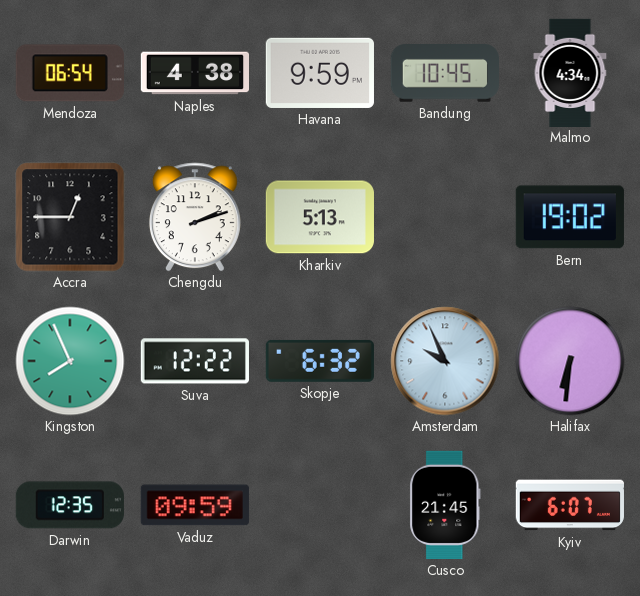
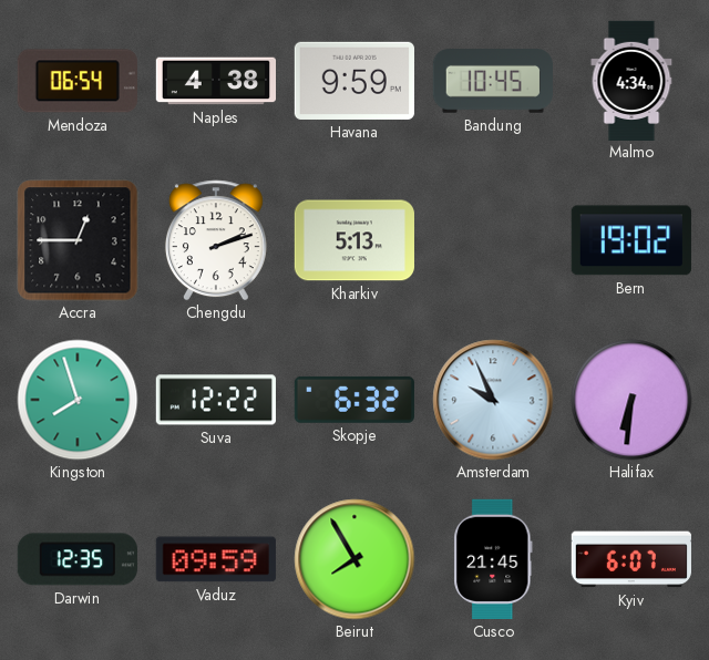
Kingston: 7:56 -> 7:57
Beirut: none -> 7:55
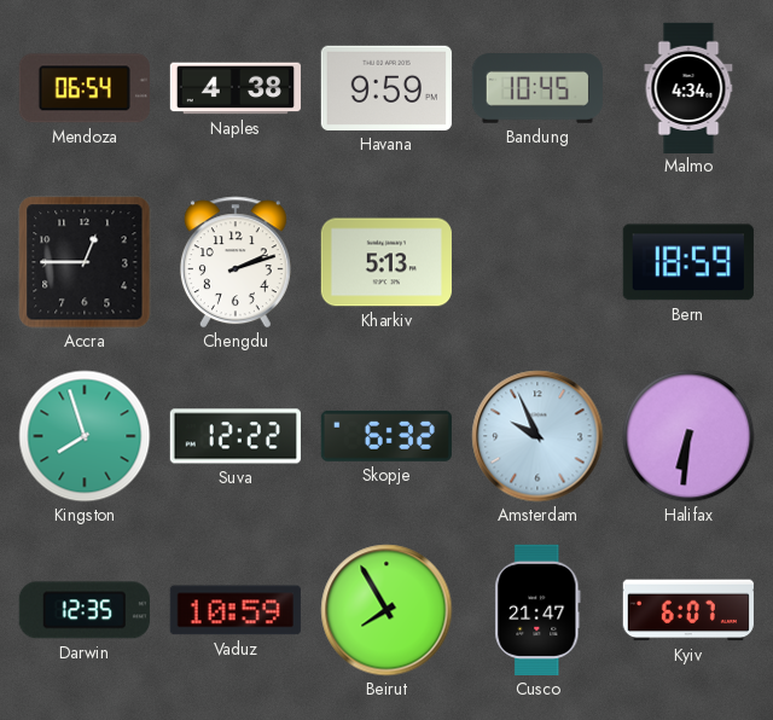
Bern: 19:02 -> 18:59
Vaduz: 09:59 -> 10:59
Cusco: 21:45 -> 21:47
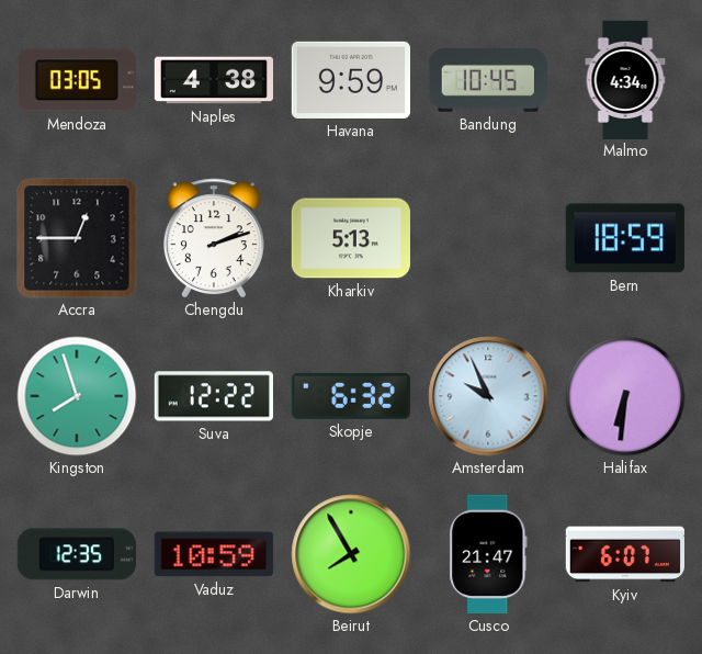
Mendoza: 06:54 -> 03:05
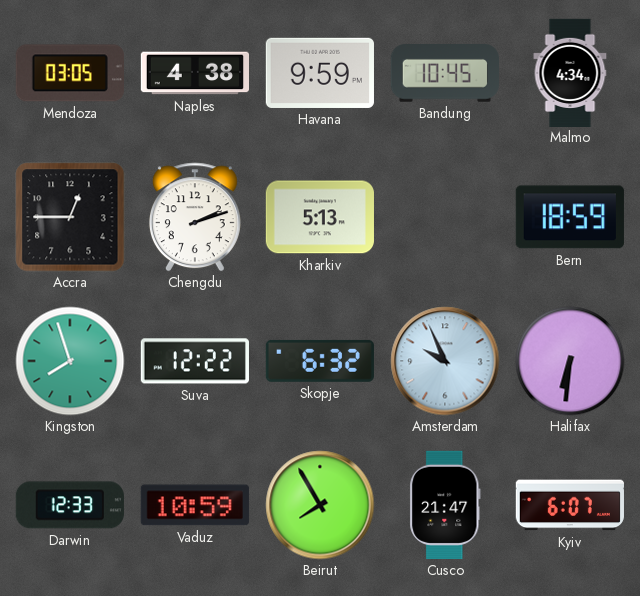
Darwin: 12:35 -> 12:33
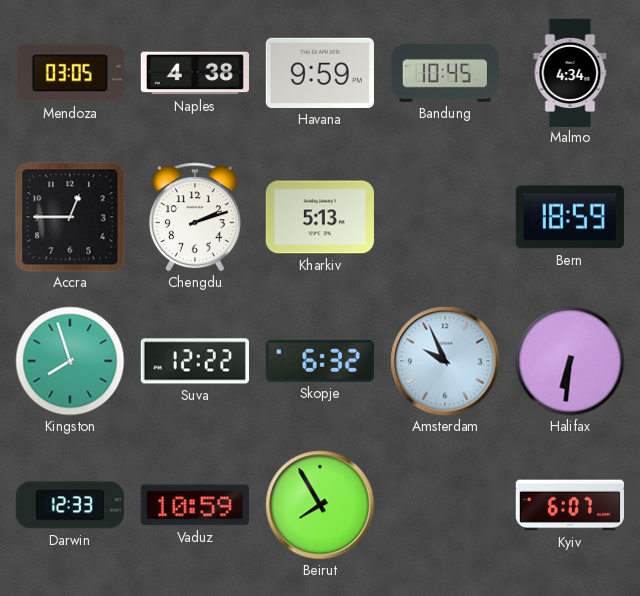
Cusco: 21:47 -> none
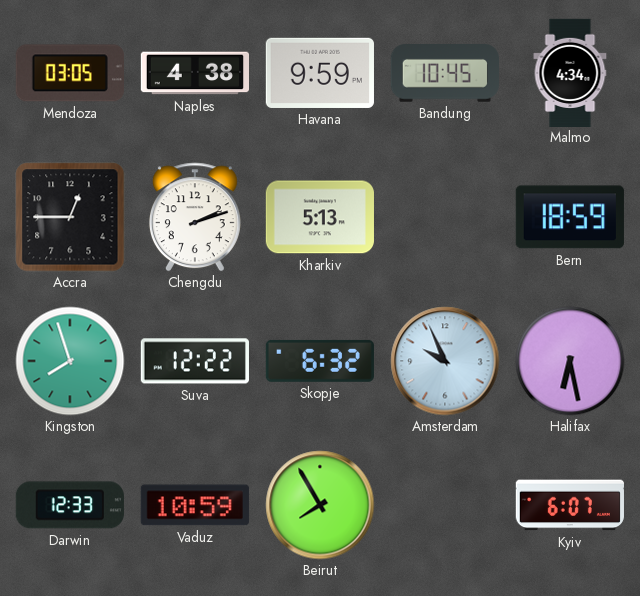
Halifax: 6:31 -> 6:28
